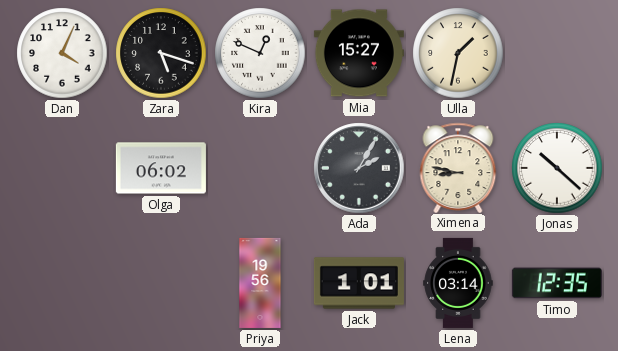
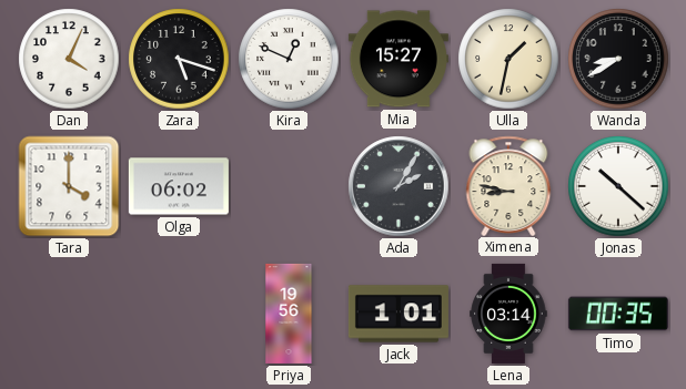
Wanda: none -> 8:40
Tara: none -> 4:00
Timo: 12:35 -> 00:35
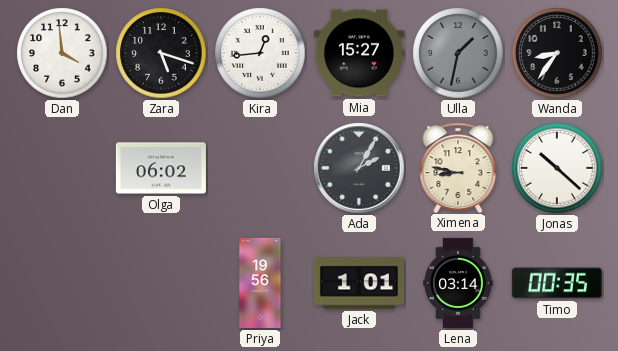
Dan: 4:04 -> 3:59
Kira: 12:49 -> 12:44
Ulla dial: cream -> grey
Wanda: 8:40 -> 8:36
Tara: 4:00 -> none
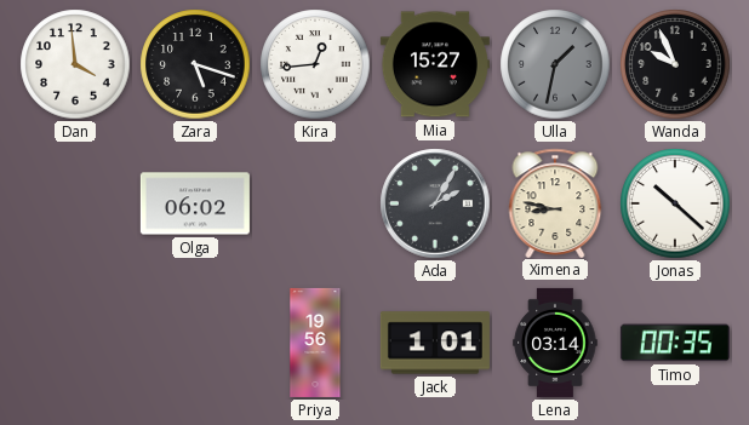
Wanda: 8:36 -> 9:56
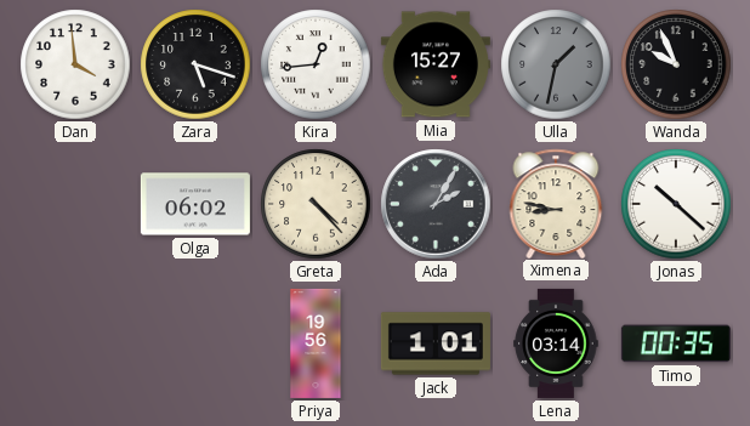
Greta: none -> 4:23
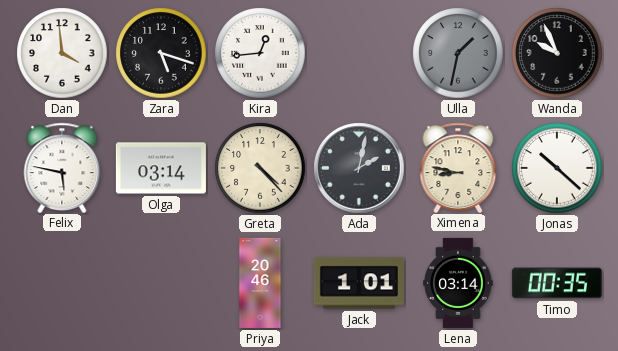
Mia: 15:27 -> none
Felix: none -> 5:47
Olga: 06:02 -> 03:14
Ada: 2:05 -> 2:02
Priya: 19:56 -> 20:46
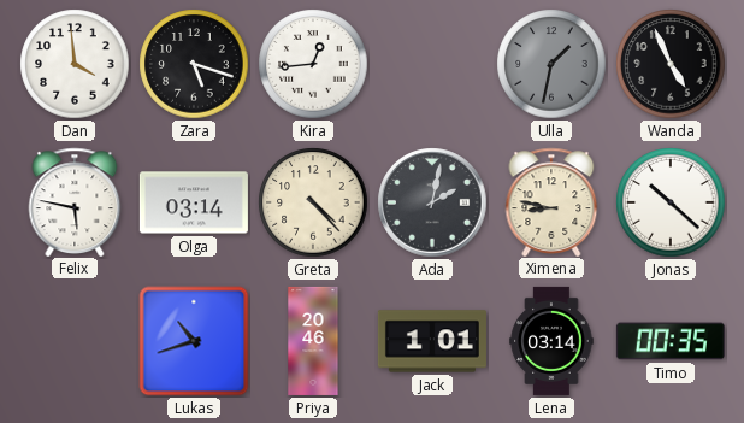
Wanda: 9:56 -> 4:56
Lukas: none -> 10:42
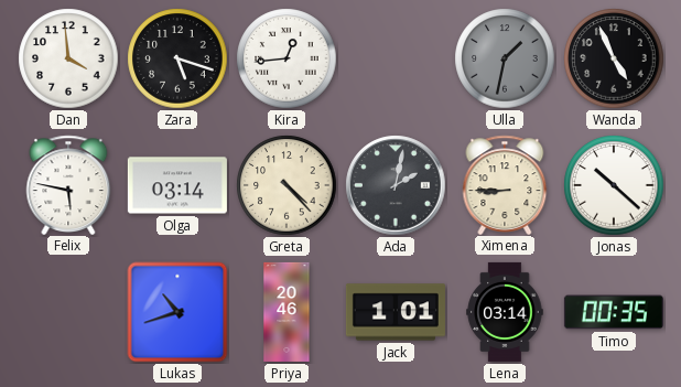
Ximena: 8:47 -> 8:45
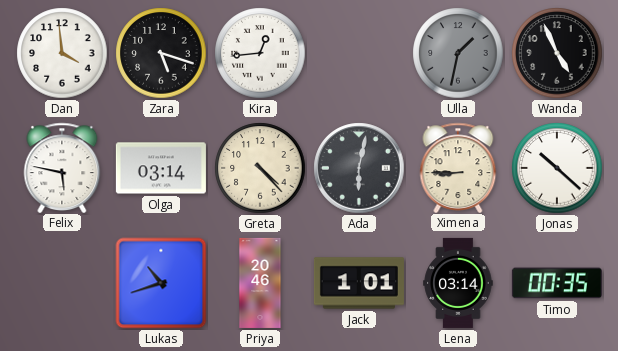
Ada: 2:02 -> 6:02
